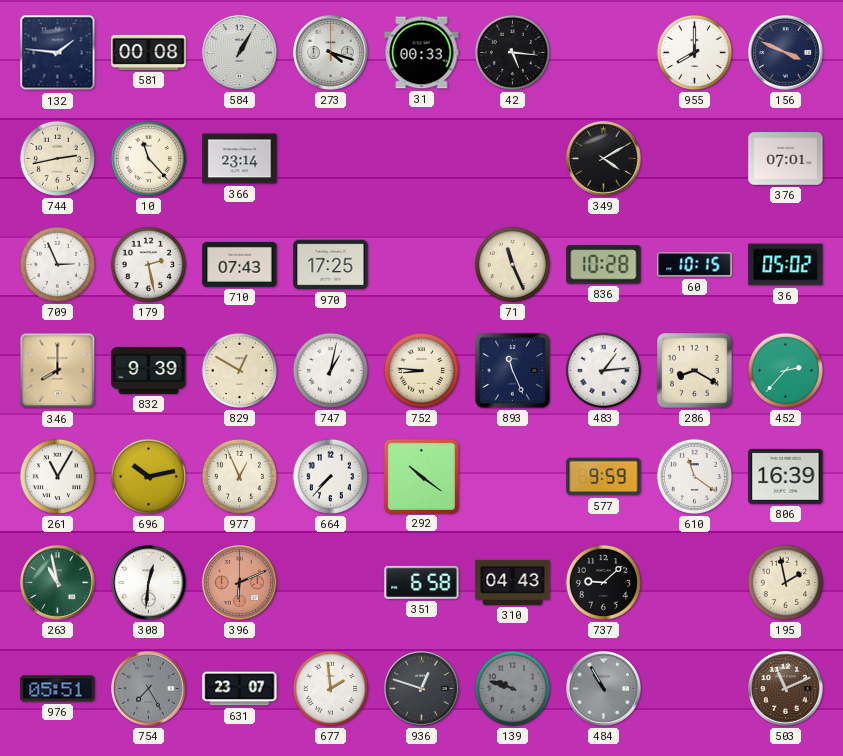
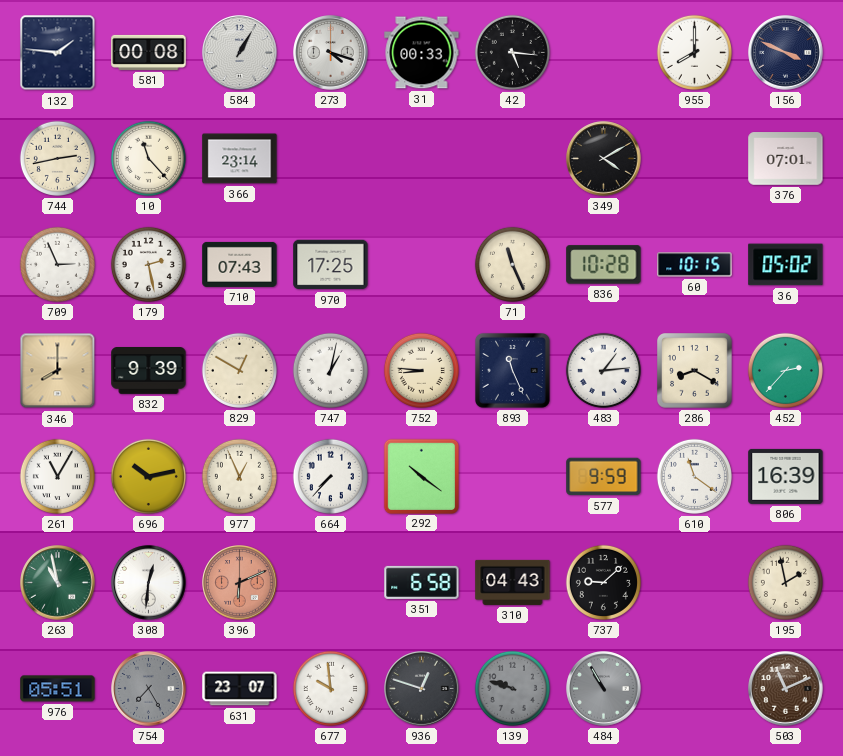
677: 1:59 -> 9:59
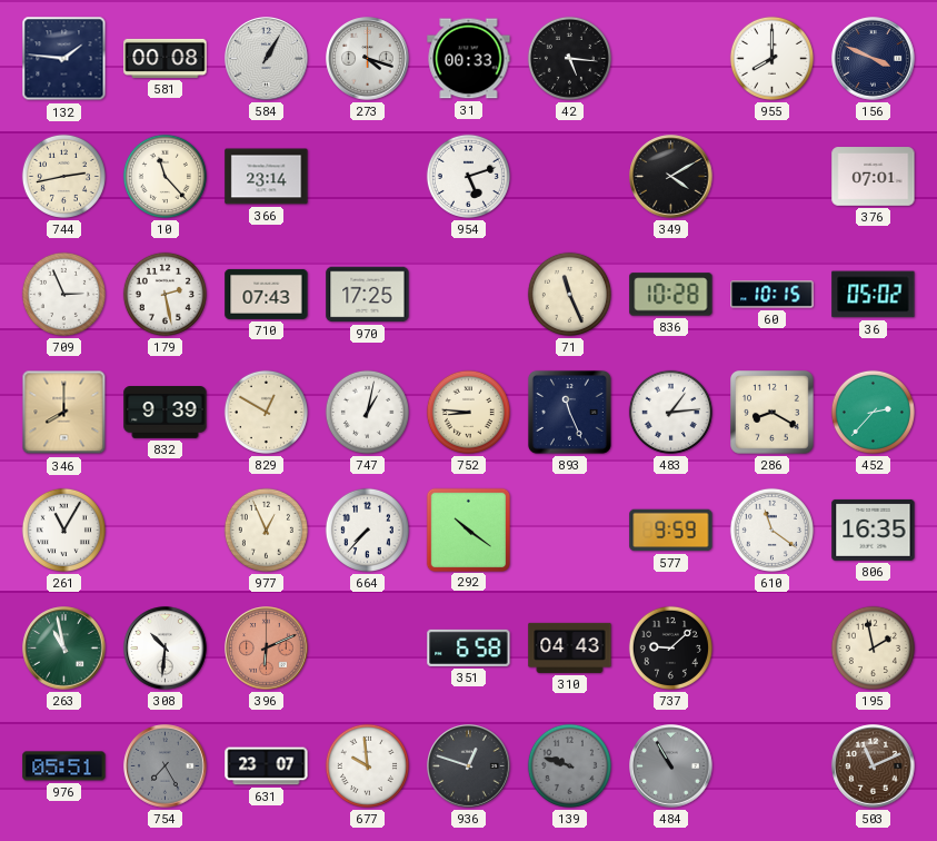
954: none -> 5:12
696: 10:13 -> none
806: 16:39 -> 16:35
308: 12:31 -> 10:31
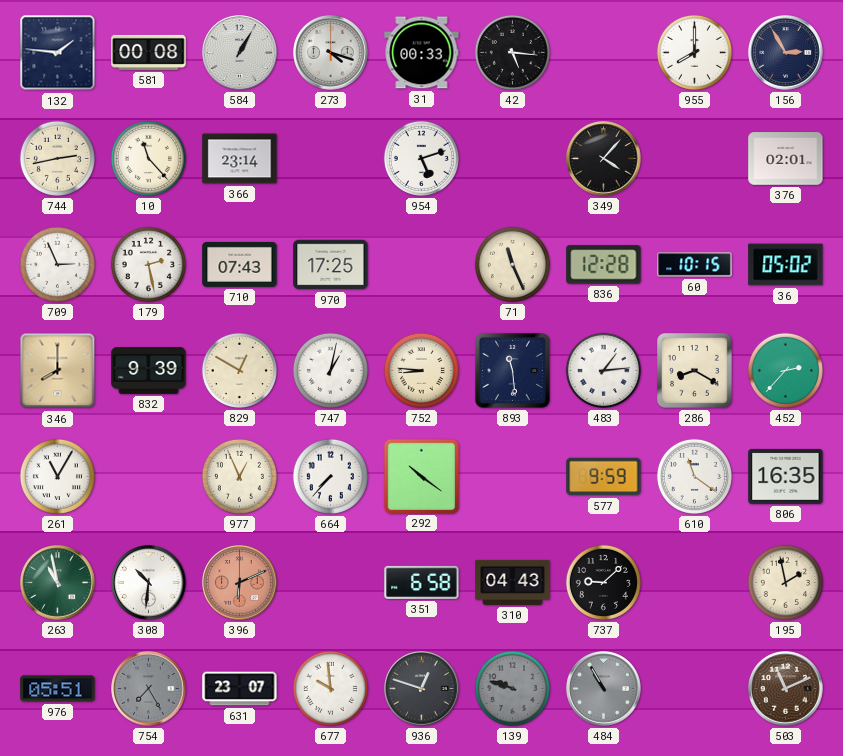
156: 3:49 -> 2:55
349: 4:10 -> 4:07
376: 07:01 -> 02:01
836: 10:28 -> 12:28
893: 11:26 -> 11:29
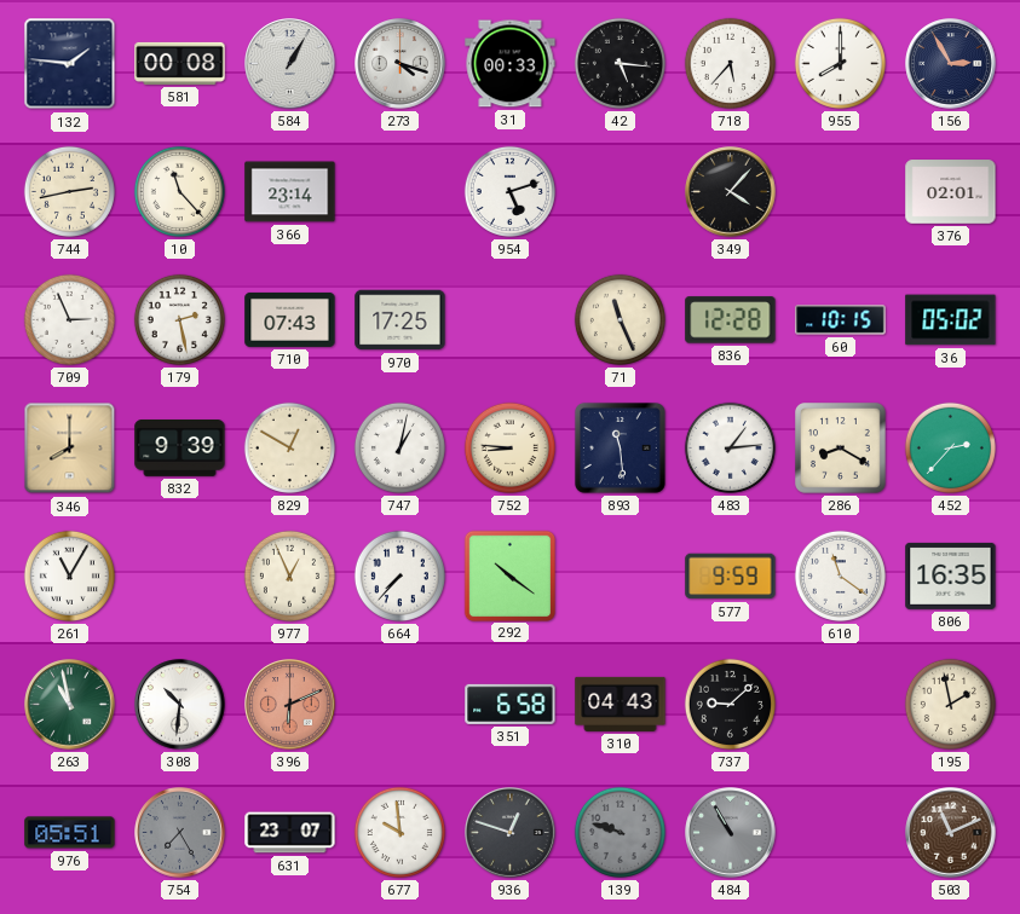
718: none -> 5:37
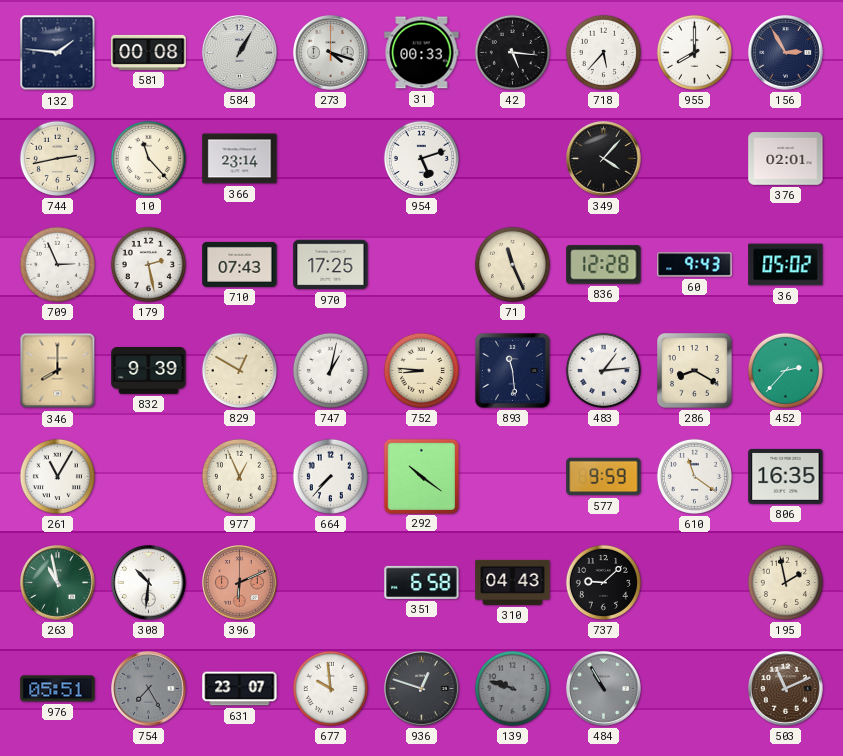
60: 10:15 -> 9:43
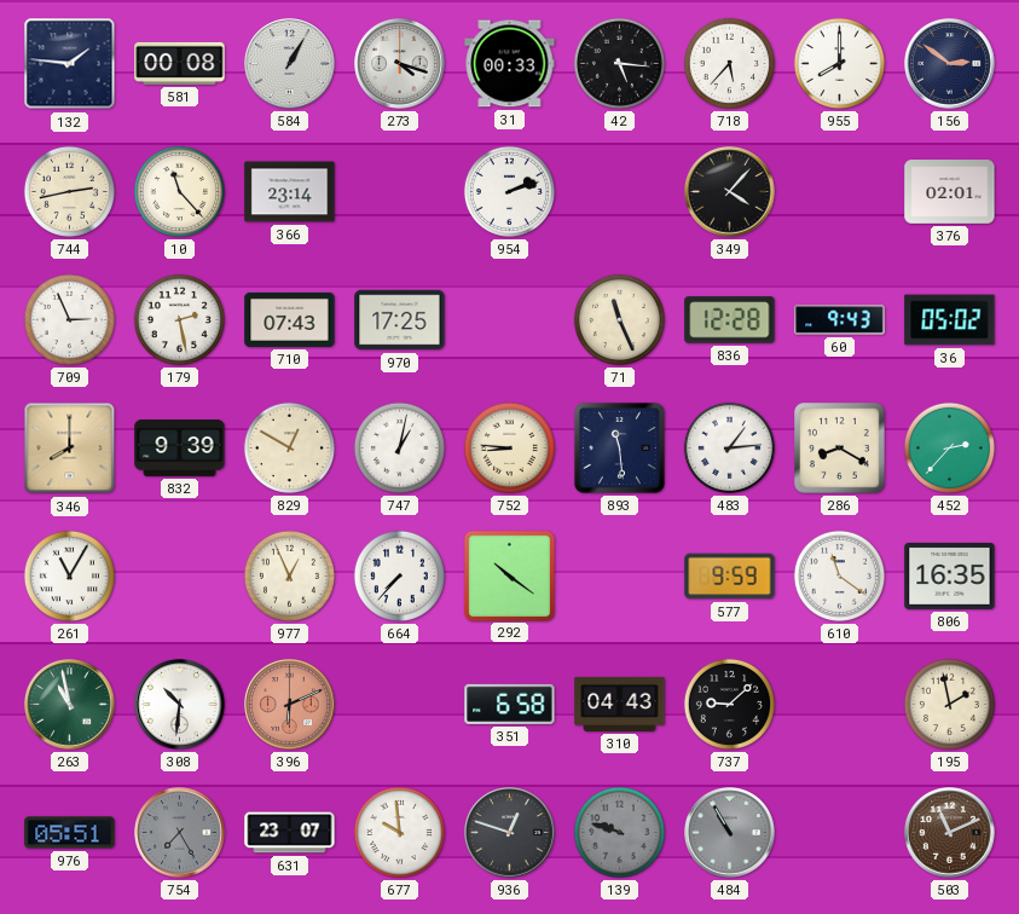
156: 2:55 -> 2:51
954: 5:12 -> 2:12
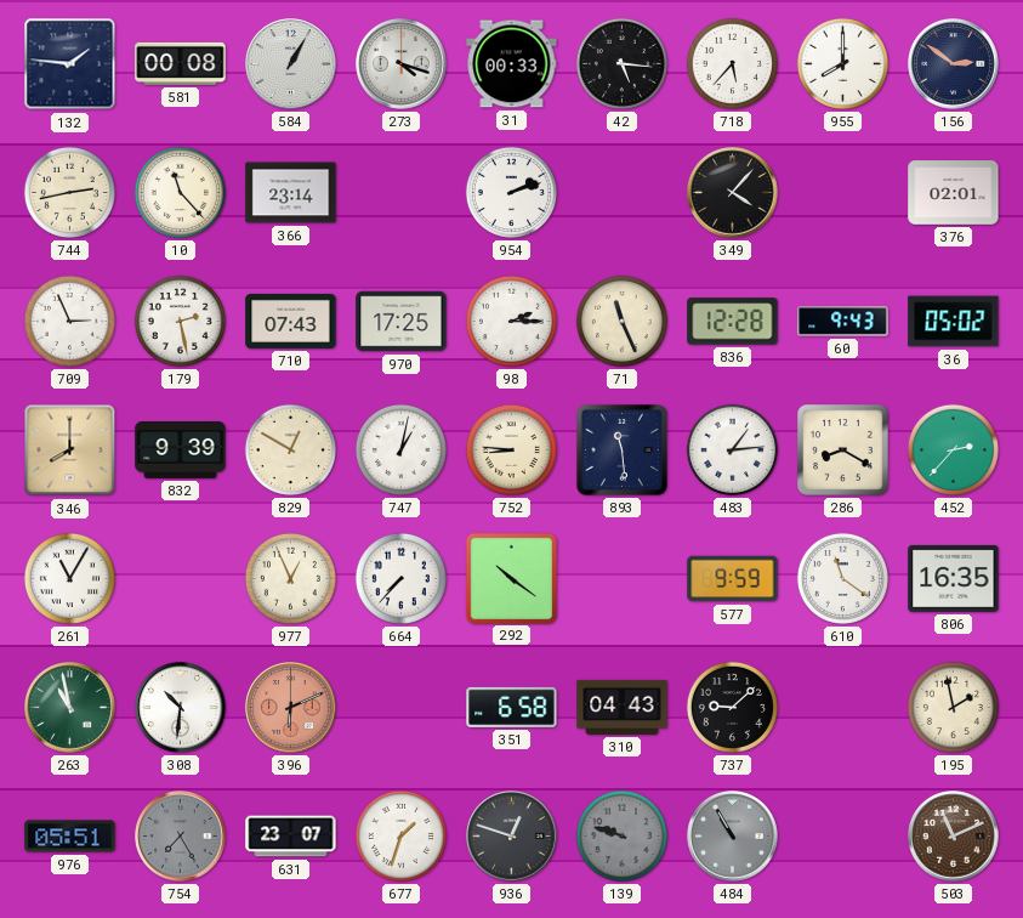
98: none -> 2:15
677: 9:59 -> 1:33
